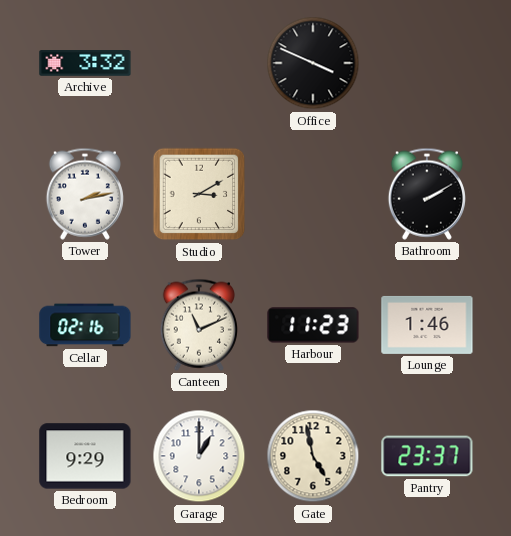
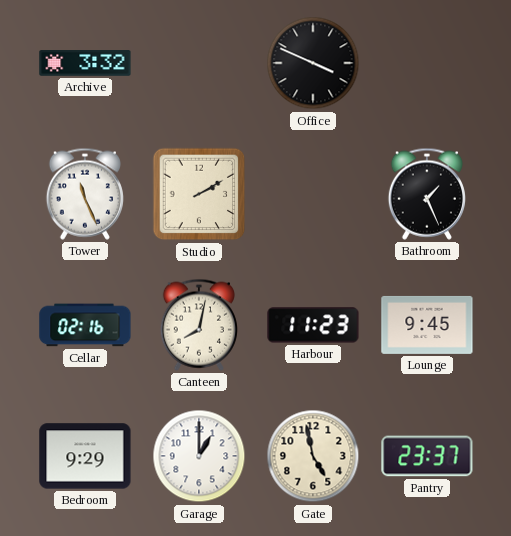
Tower: 2:13 -> 11:26
Studio: 3:10 -> 2:10
Bathroom: 2:10 -> 1:26
Canteen: 11:11 -> 8:02
Lounge: 1:46 -> 9:45
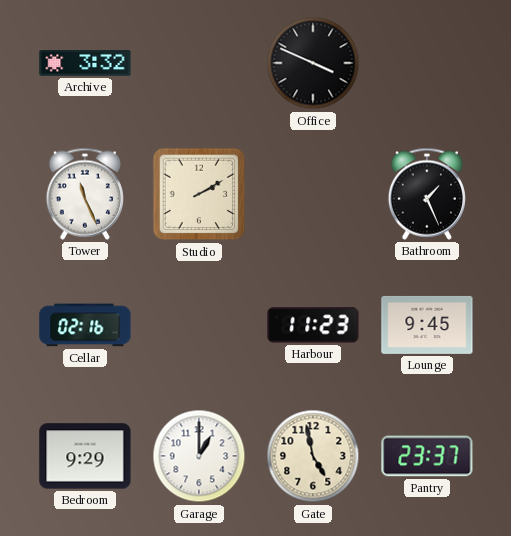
Canteen: 8:02 -> none
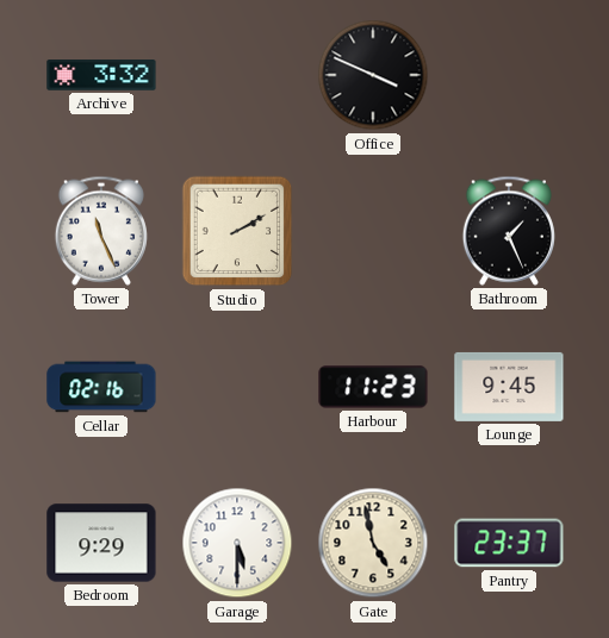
Garage: 1:00 -> 5:30
